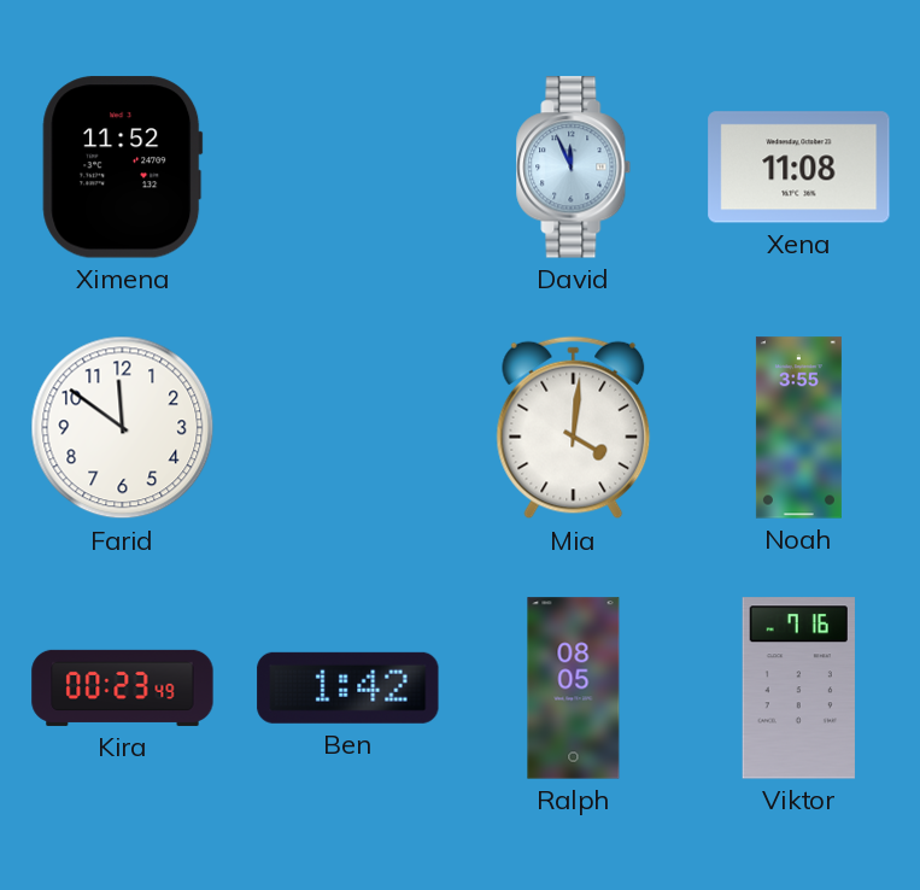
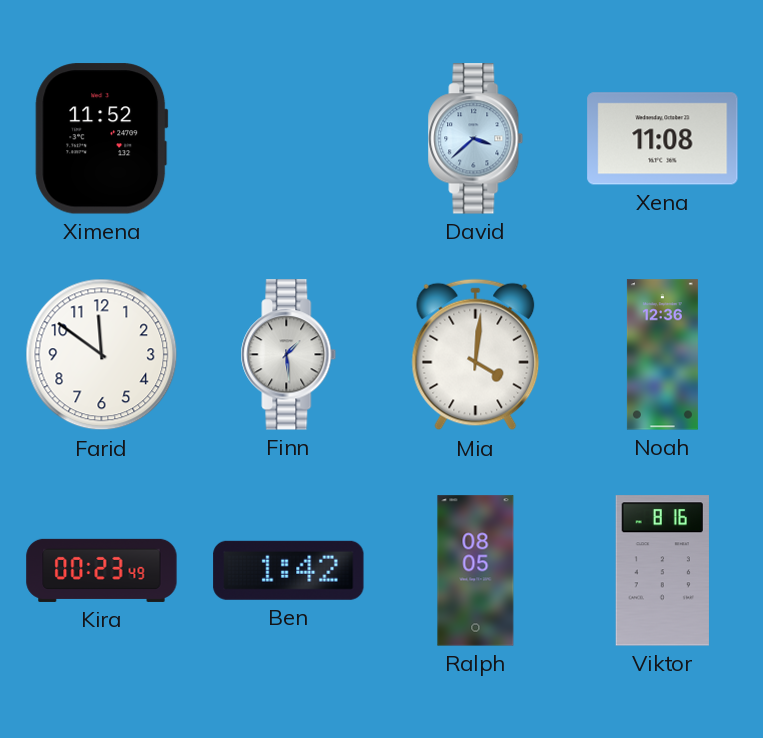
David: 11:56 -> 3:38
Finn: none -> 1:29
Noah: 3:55 -> 12:36
Viktor: 7:16 -> 8:16
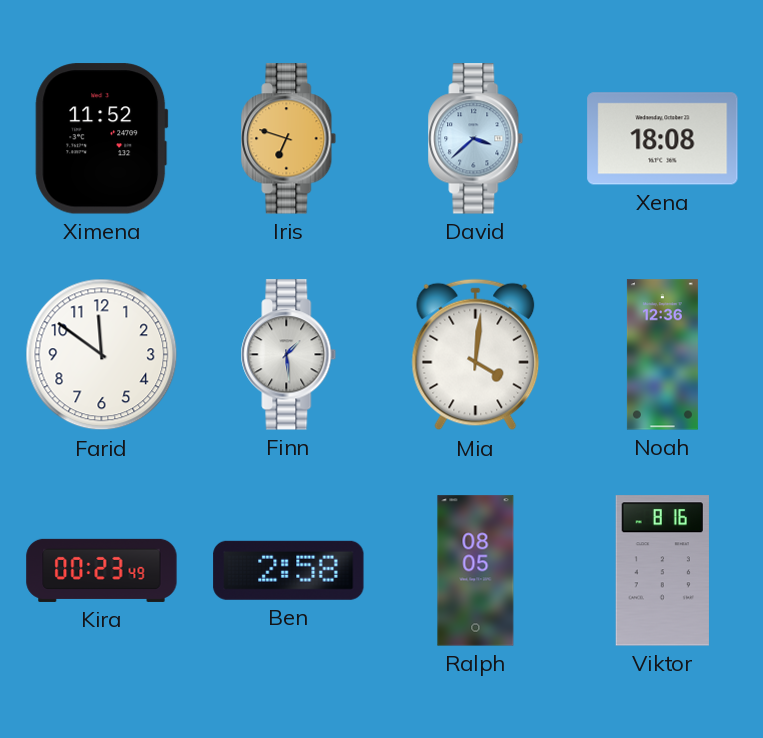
Iris: none -> 6:48
Xena: 11:08 -> 18:08
Ben: 1:42 -> 2:58
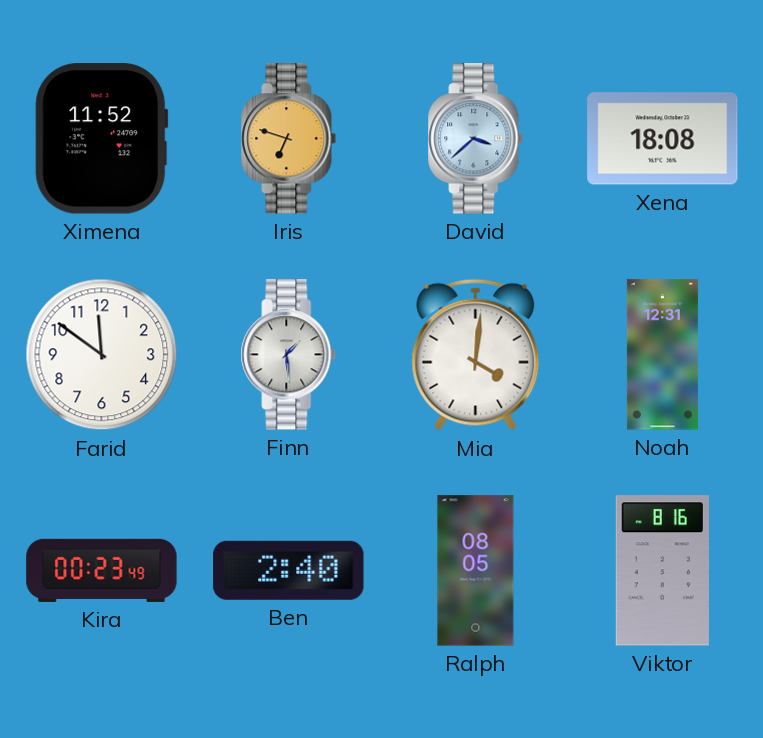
Noah: 12:36 -> 12:31
Ben: 2:58 -> 2:40
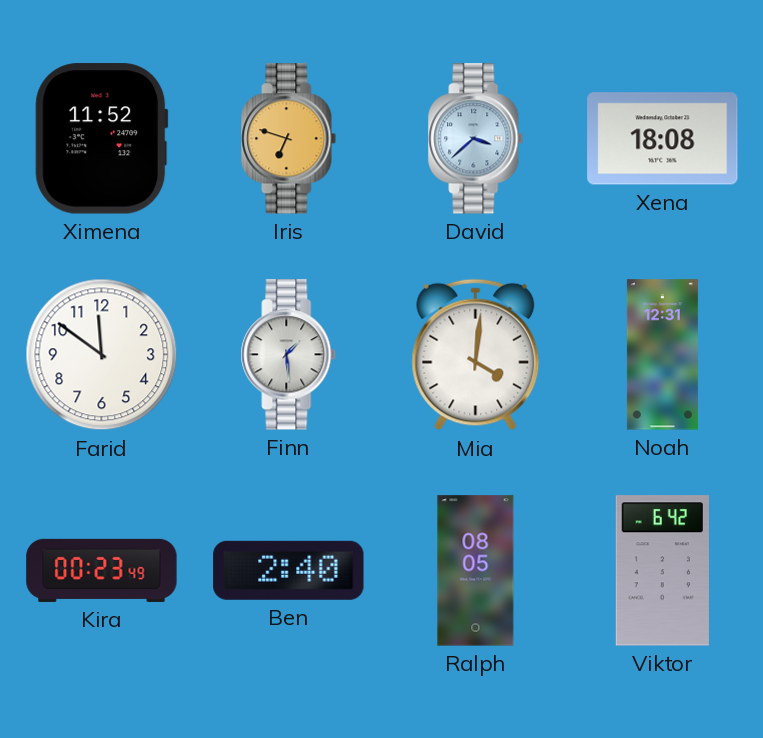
Viktor: 8:16 -> 6:42
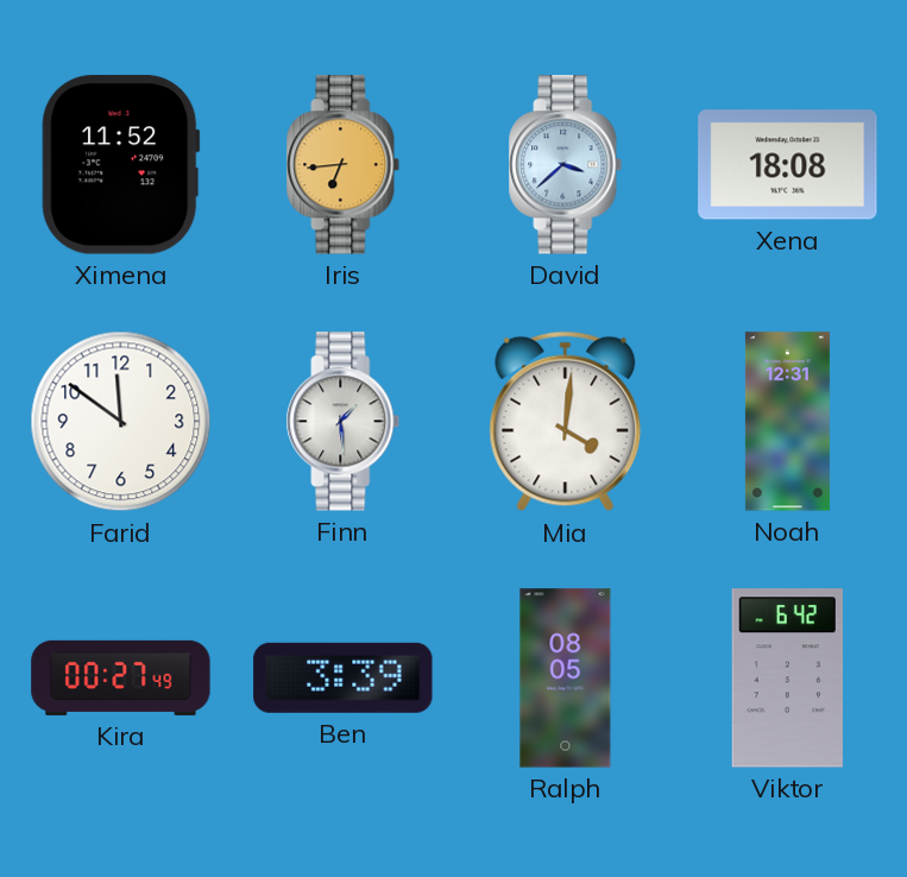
Iris: 6:48 -> 6:44
Kira: 00:23 -> 00:27
Ben: 2:40 -> 3:39
